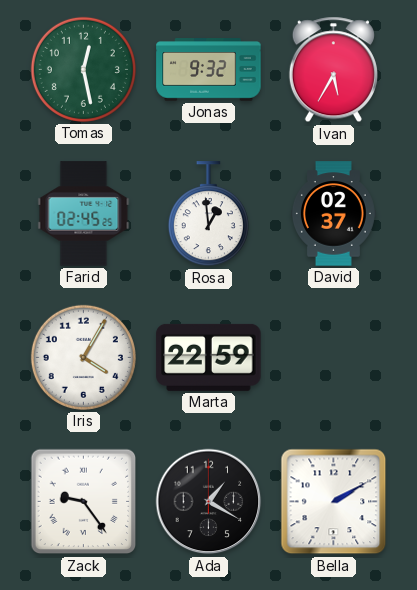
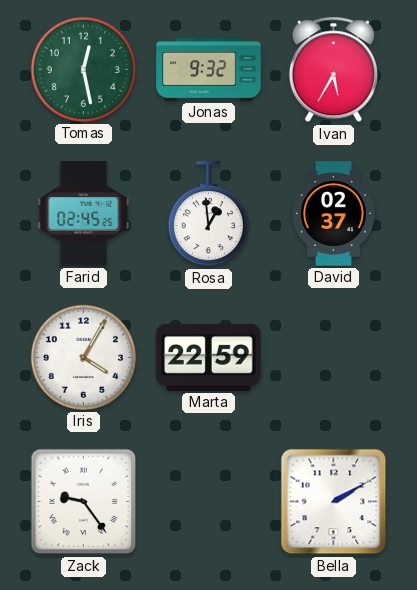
Ada: 1:20 -> none
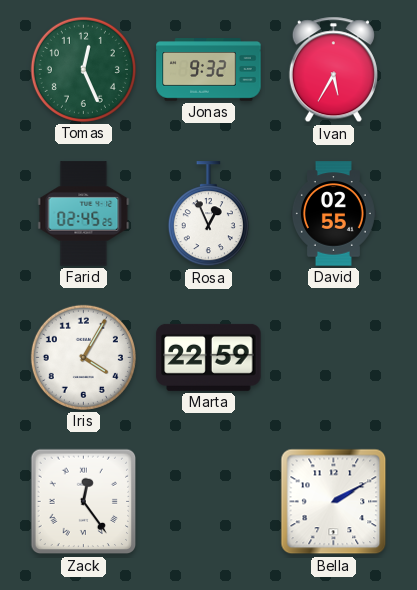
Tomas: 12:28 -> 12:26
Rosa: 12:59 -> 12:56
David: 02:37 -> 02:55
Zack: 9:24 -> 12:24
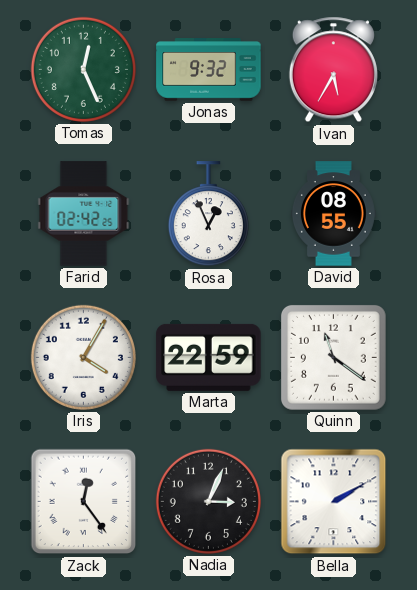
Farid: 02:45 -> 02:42
David: 02:55 -> 08:55
Quinn: none -> 11:21
Nadia: none -> 3:04
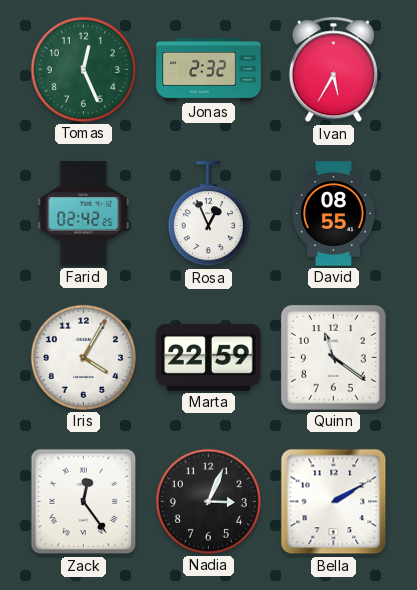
Jonas: 9:32 -> 2:32
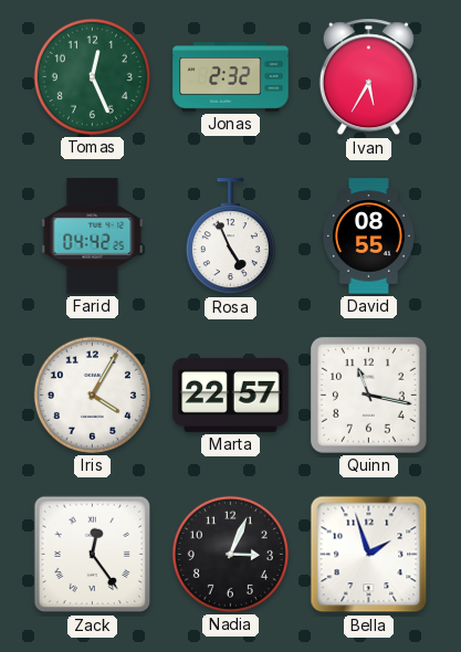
Farid: 02:42 -> 04:42
Rosa: 12:56 -> 4:56
Marta: 22:59 -> 22:57
Quinn: 11:21 -> 11:17
Bella: 2:10 -> 1:57
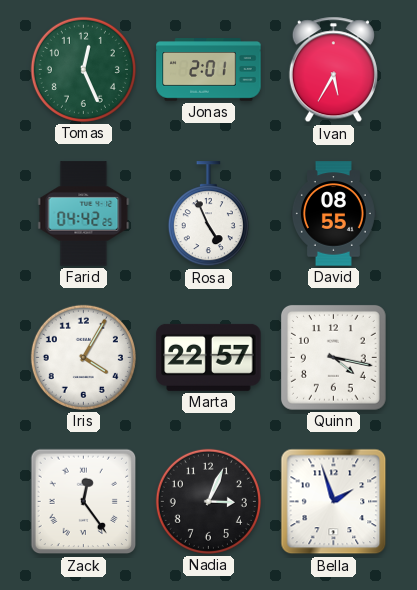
Jonas: 2:32 -> 2:01
Quinn: 11:17 -> 4:17
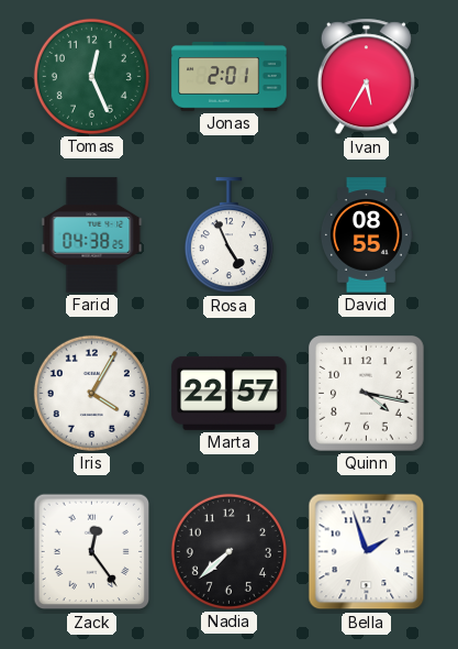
Farid: 04:42 -> 04:38
Nadia: 3:04 -> 7:38
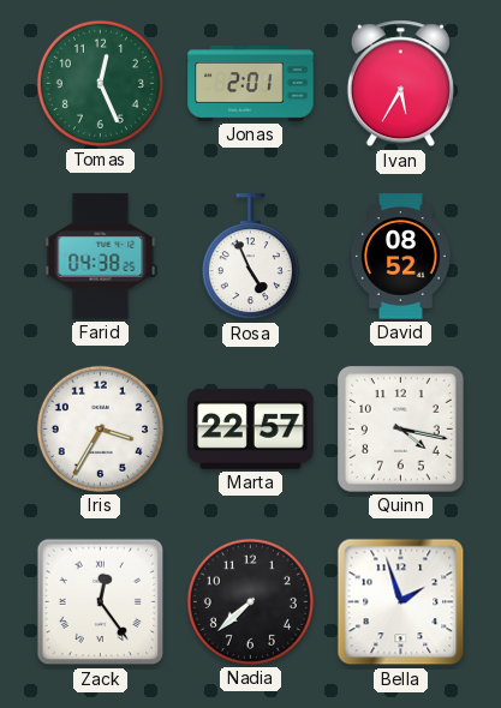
David: 08:55 -> 08:52
Iris: 4:05 -> 3:35
